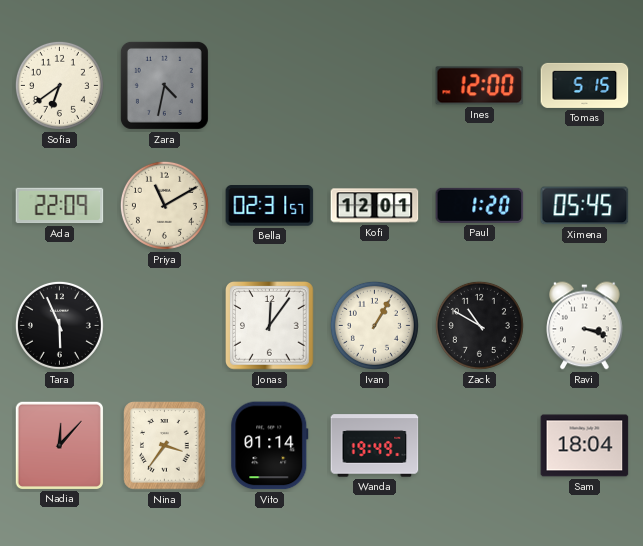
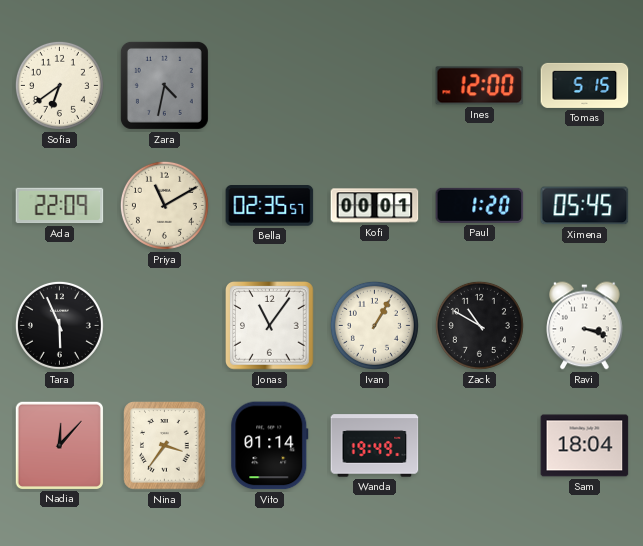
Bella: 02:31 -> 02:35
Kofi: 12:01 -> 00:01
Jonas: 12:06 -> 11:06
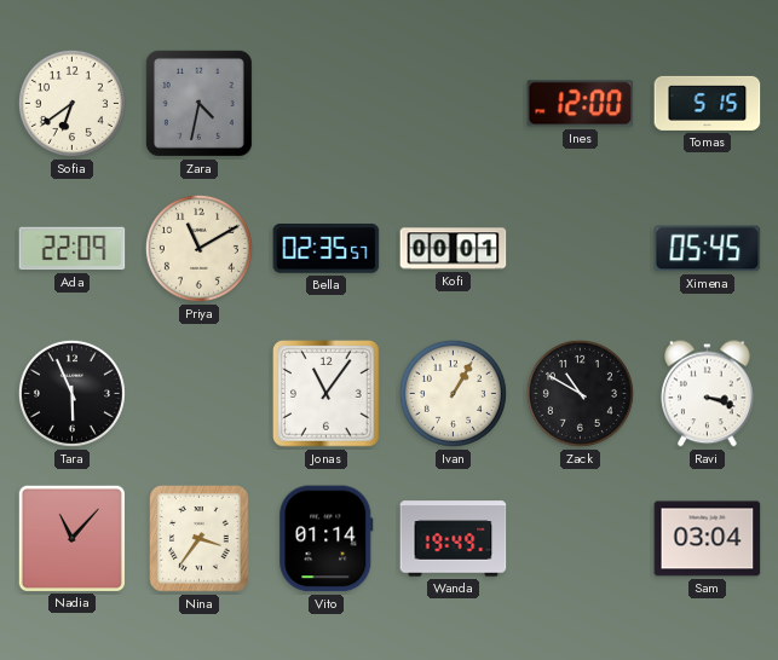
Paul: 1:20 -> none
Nadia: 12:07 -> 11:07
Sam: 18:04 -> 03:04
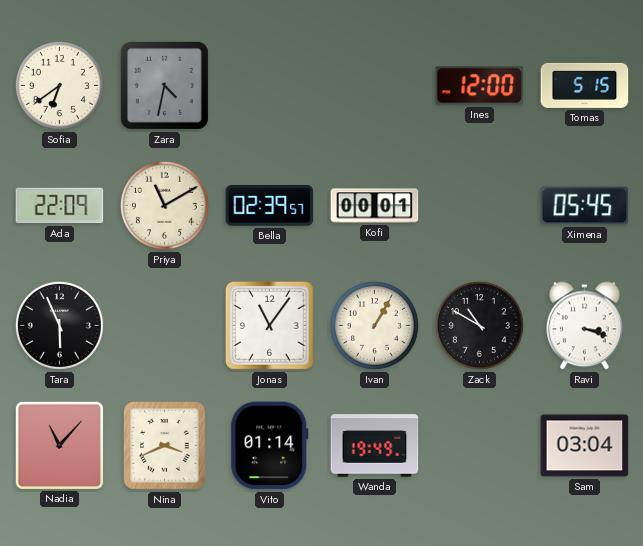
Bella: 02:35 -> 02:39
Nina: 3:36 -> 3:41
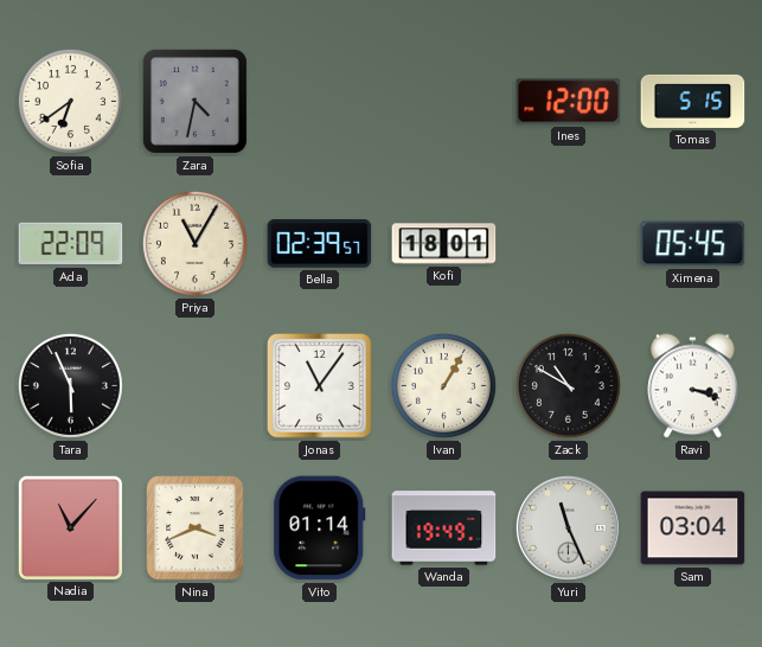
Priya: 11:10 -> 11:05
Kofi: 00:01 -> 18:01
Yuri: none -> 11:26
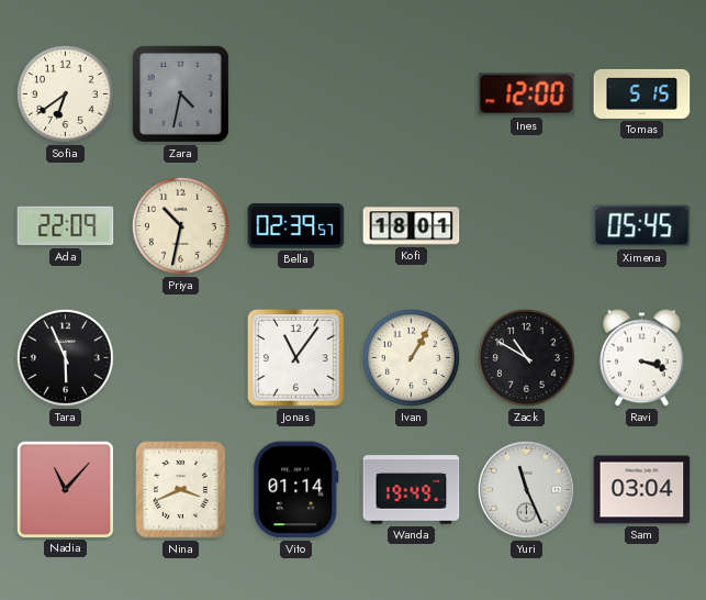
Priya: 11:05 -> 10:32
